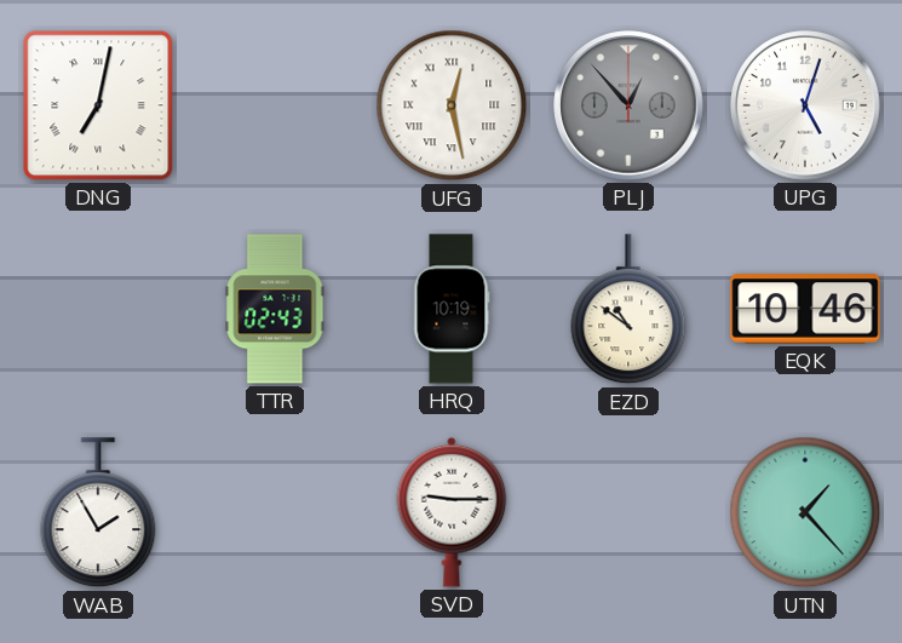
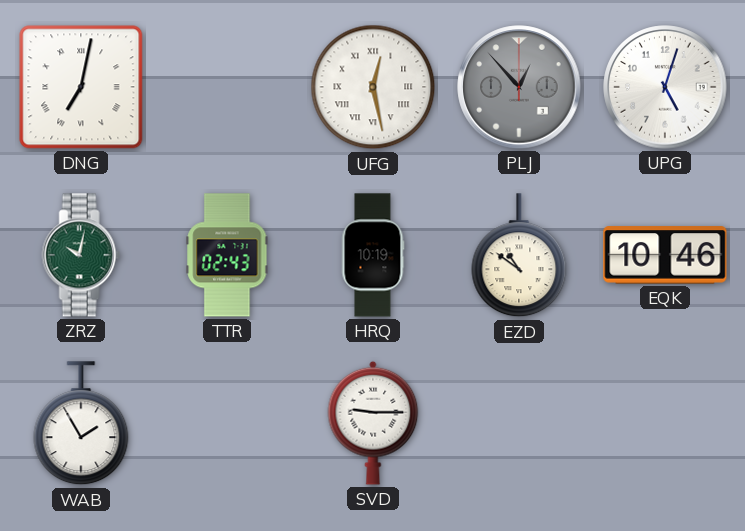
ZRZ: none -> 10:02
UTN: 1:23 -> none
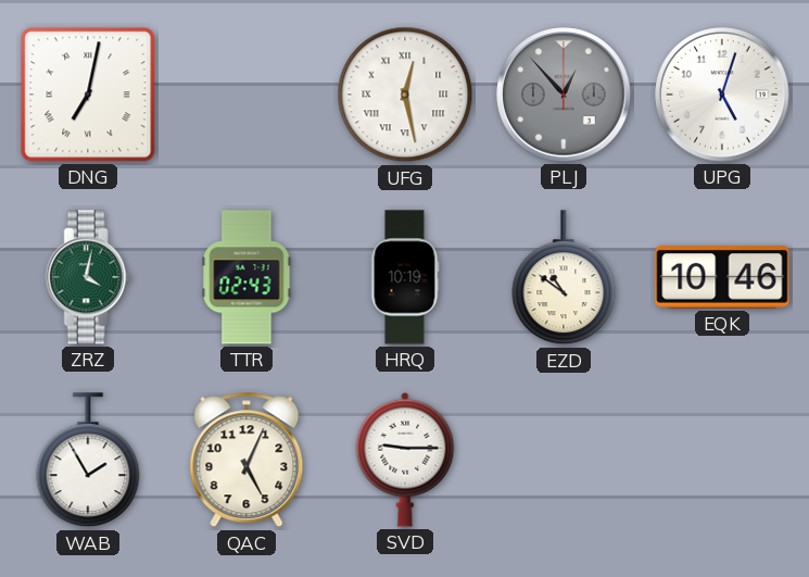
ZRZ: 10:02 -> 4:02
QAC: none -> 5:04
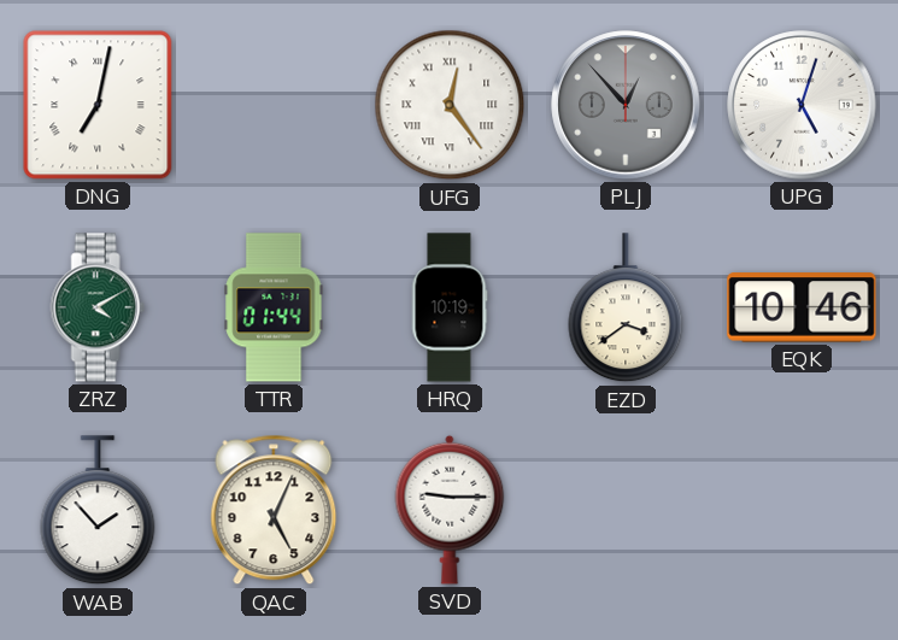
UFG: 12:28 -> 12:24
ZRZ: 4:02 -> 4:10
TTR: 02:43 -> 01:44
EZD: 10:51 -> 3:39
WAB: 1:55 -> 1:53
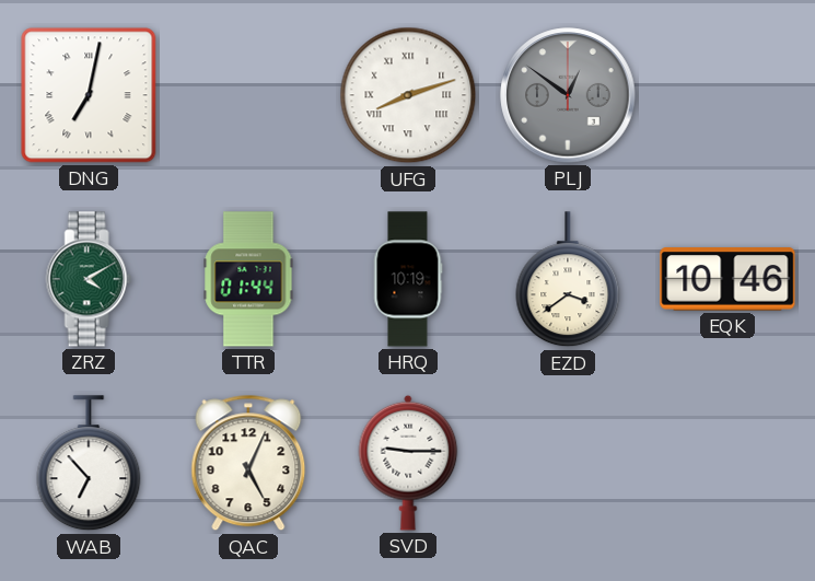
UFG: 12:24 -> 8:12
PLJ: 12:53 -> 12:51
UPG: 5:03 -> none
WAB: 1:53 -> 6:53
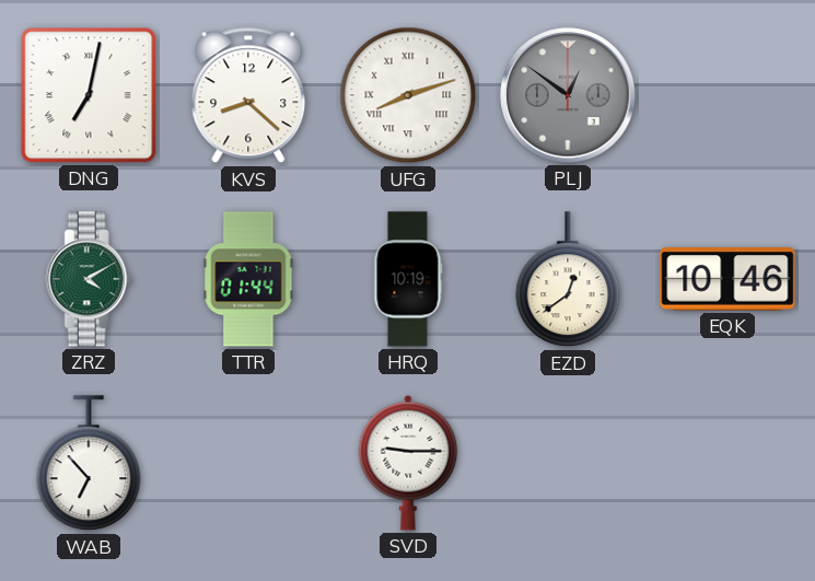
KVS: none -> 8:22
EZD: 3:39 -> 12:39
QAC: 5:04 -> none
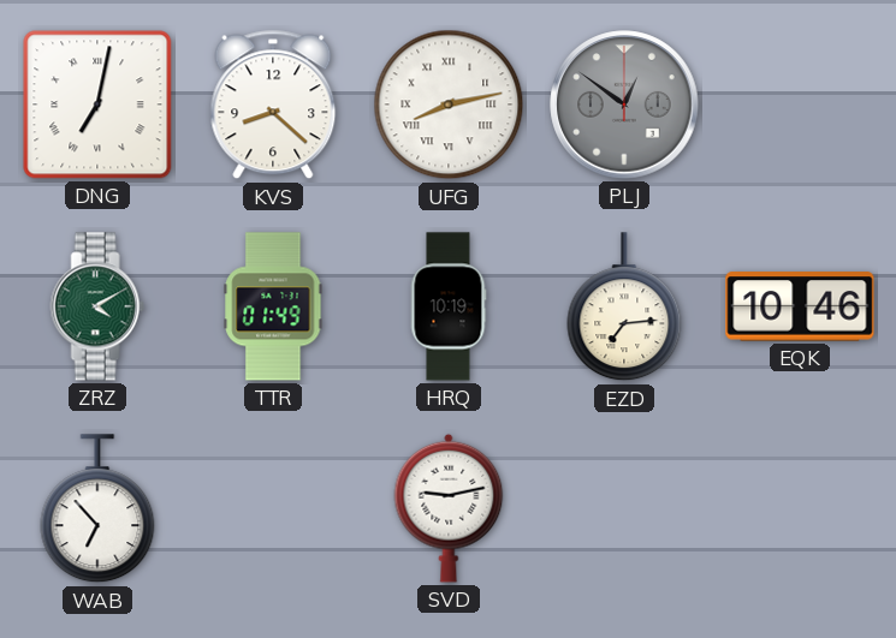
UFG: 8:12 -> 8:13
TTR: 01:44 -> 01:49
EZD: 12:39 -> 7:14
SVD: 9:15 -> 9:13
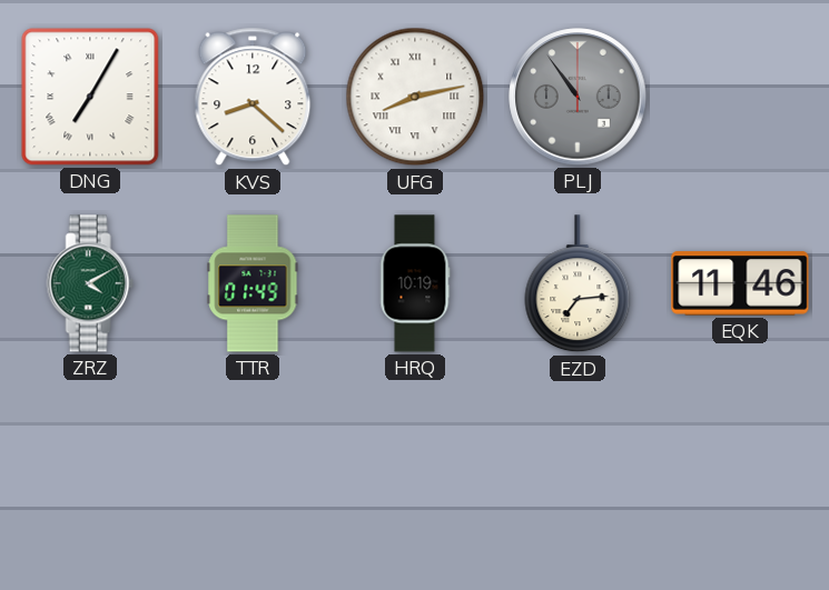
DNG: 7:02 -> 7:05
PLJ: 12:51 -> 10:54
EQK: 10:46 -> 11:46
WAB: 6:53 -> none
SVD: 9:13 -> none
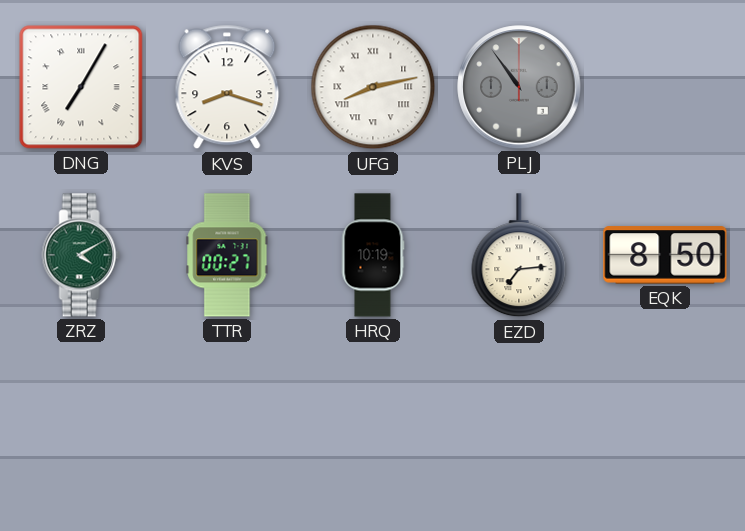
KVS: 8:22 -> 8:18
TTR: 01:49 -> 00:27
EQK: 11:46 -> 8:50
